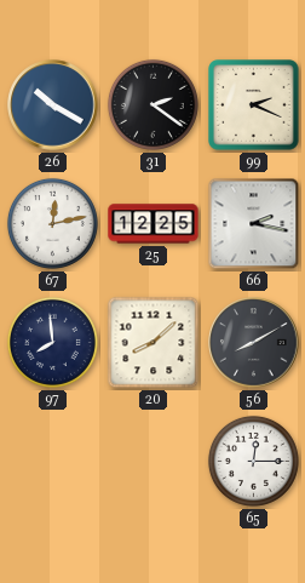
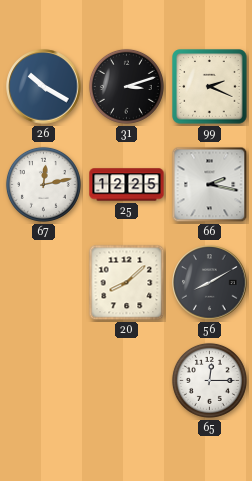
31: 2:21 -> 3:12
97: 7:59 -> none
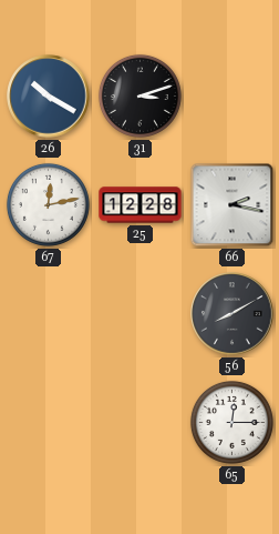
99: 2:19 -> none
25: 12:25 -> 12:28
20: 8:08 -> none
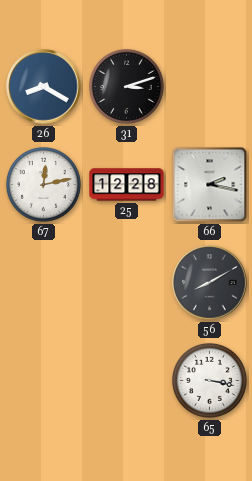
26: 10:20 -> 8:20
65: 12:15 -> 3:17
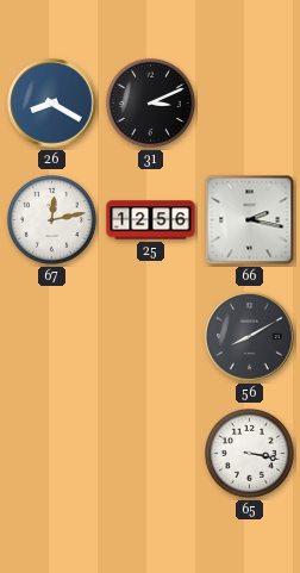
31: 3:12 -> 3:11
25: 12:28 -> 12:56
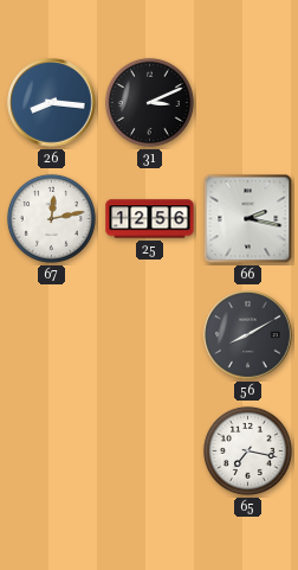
26: 8:20 -> 8:16
65: 3:17 -> 7:17
